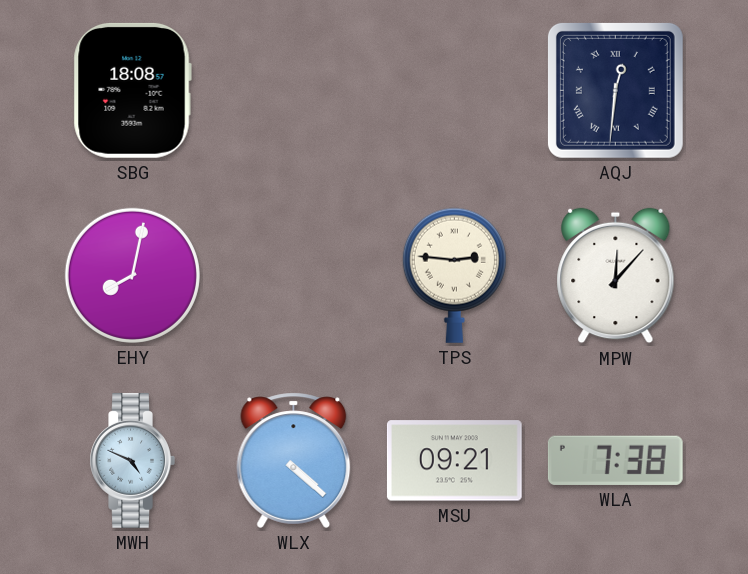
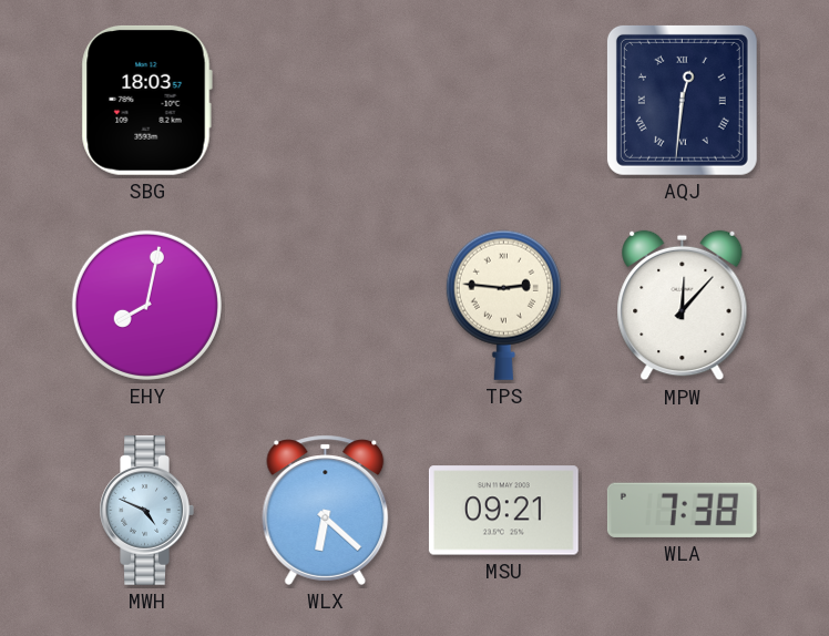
SBG: 18:08 -> 18:03
WLX: 4:22 -> 6:22
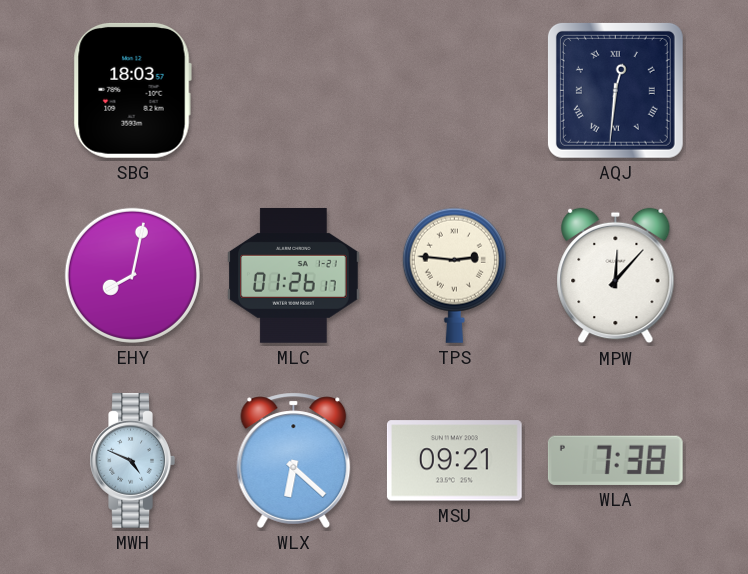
MLC: none -> 01:26
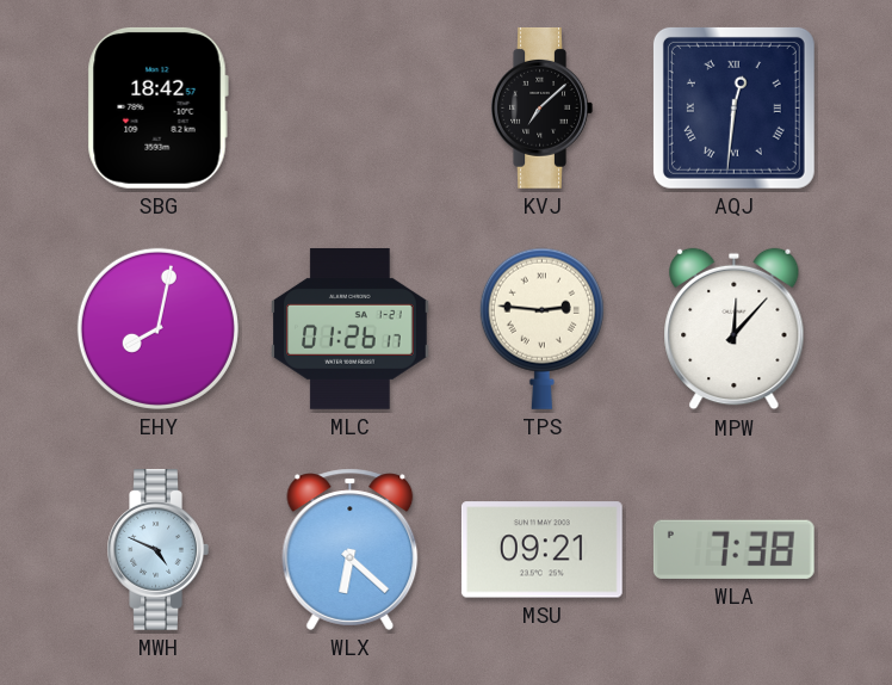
SBG: 18:03 -> 18:42
KVJ: none -> 7:08
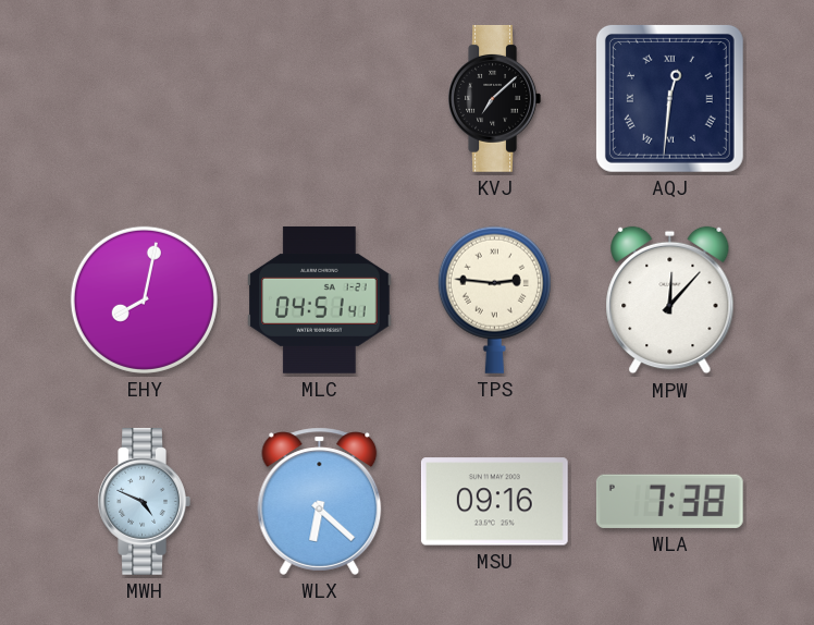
SBG: 18:42 -> none
MLC: 01:26 -> 04:51
MSU: 09:21 -> 09:16
